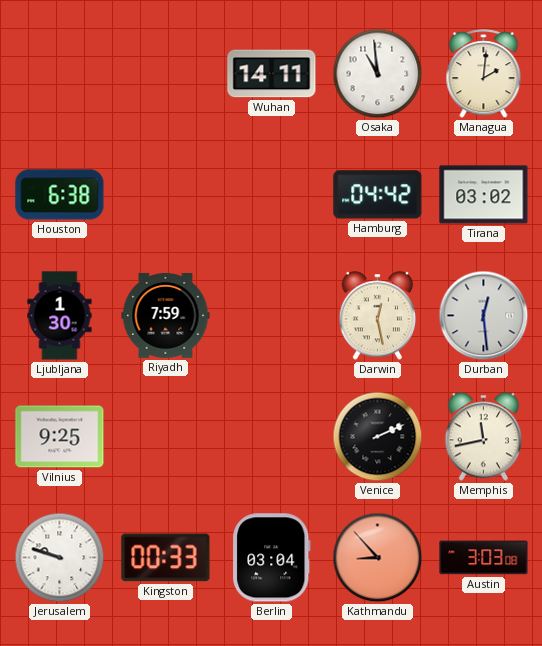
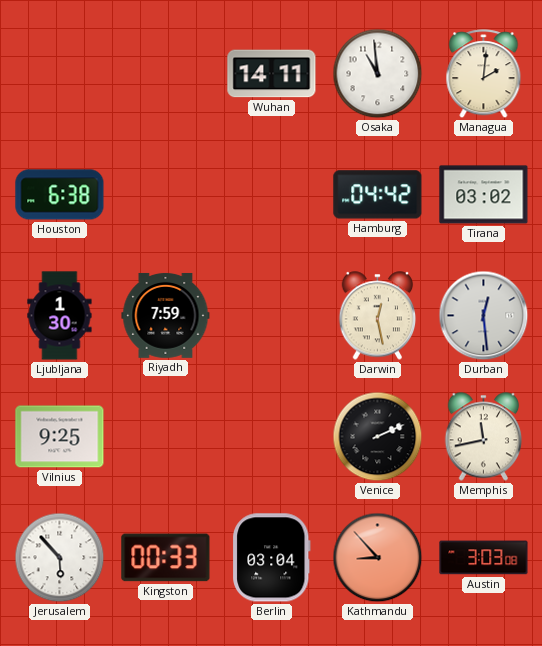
Jerusalem: 9:48 -> 5:53
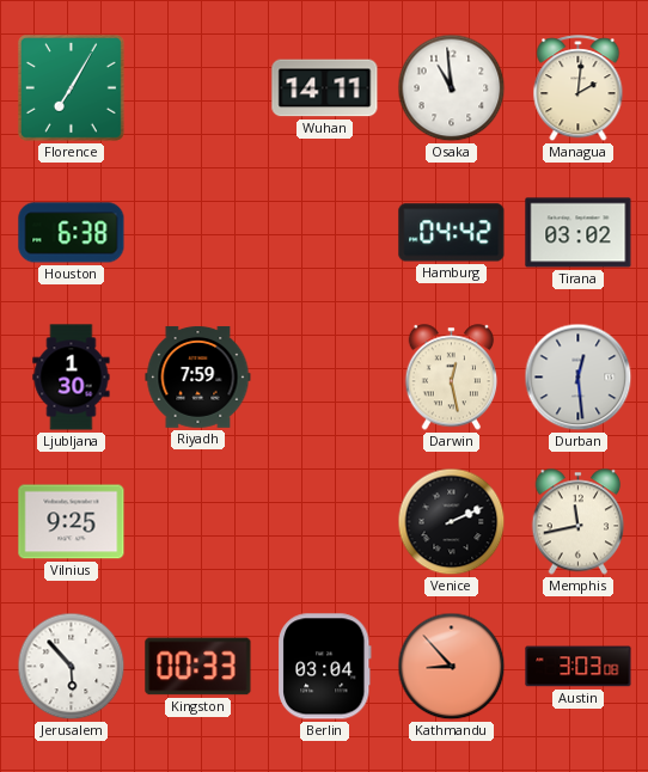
Florence: none -> 7:05
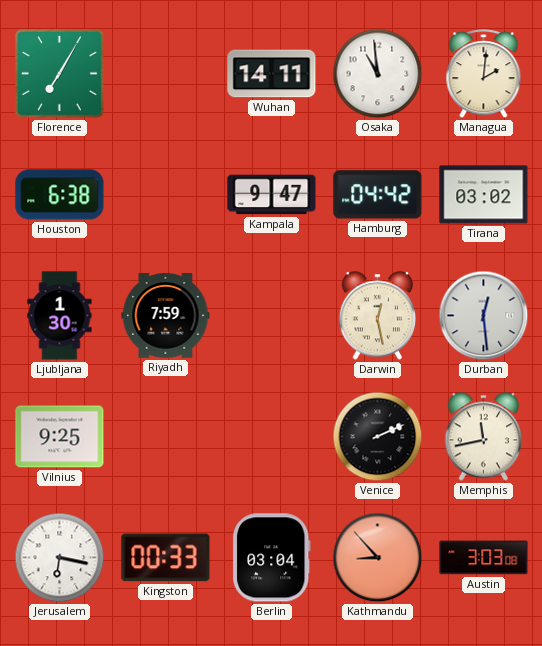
Kampala: none -> 9:47
Jerusalem: 5:53 -> 6:17
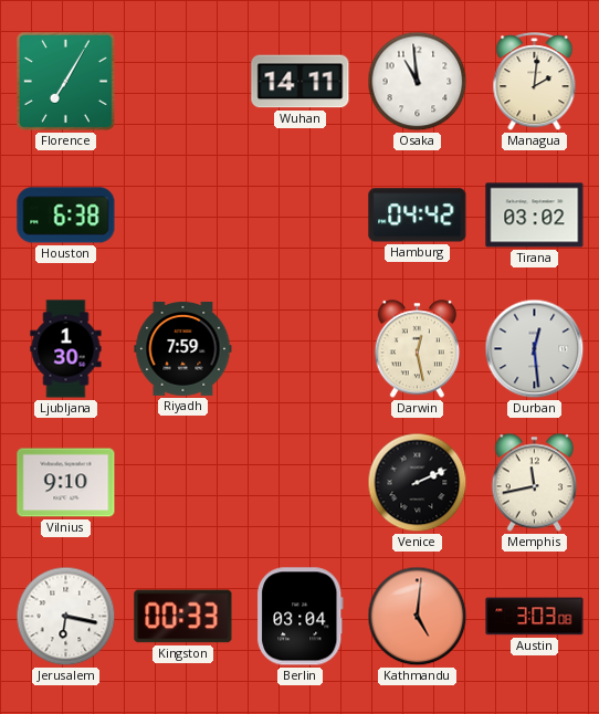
Kampala: 9:47 -> none
Vilnius: 9:25 -> 9:10
Kathmandu: 8:53 -> 5:01
